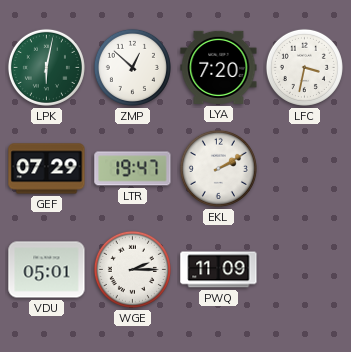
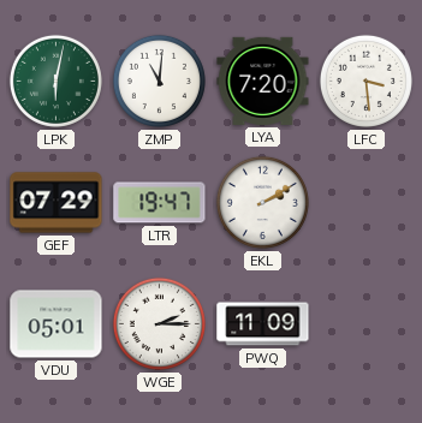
ZMP: 12:52 -> 11:01
LFC: 3:32 -> 3:29
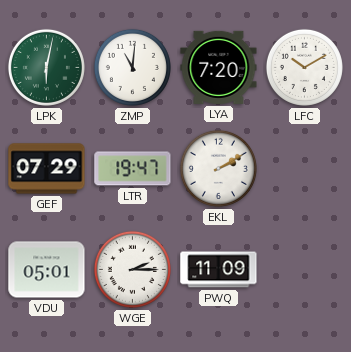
LFC: 3:29 -> 10:10
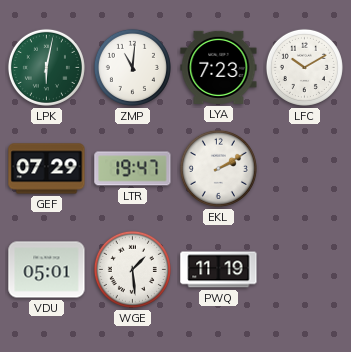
LYA: 7:20 -> 7:23
WGE: 2:15 -> 1:29
PWQ: 11:09 -> 11:19
